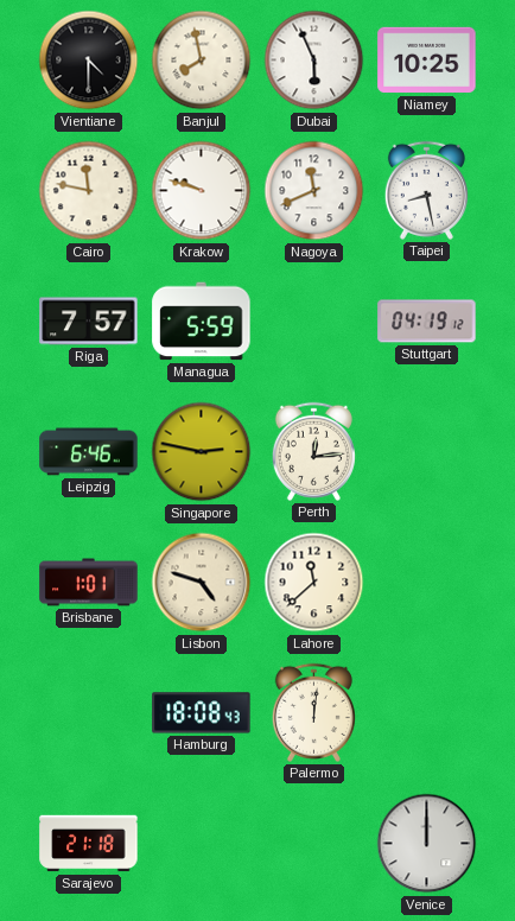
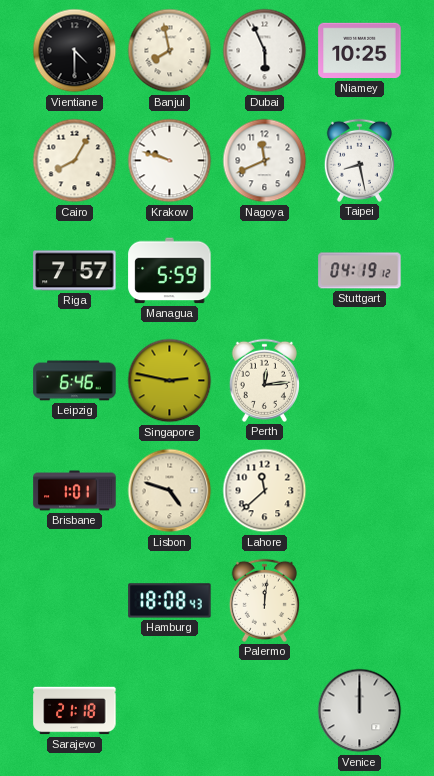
Cairo: 11:47 -> 8:05
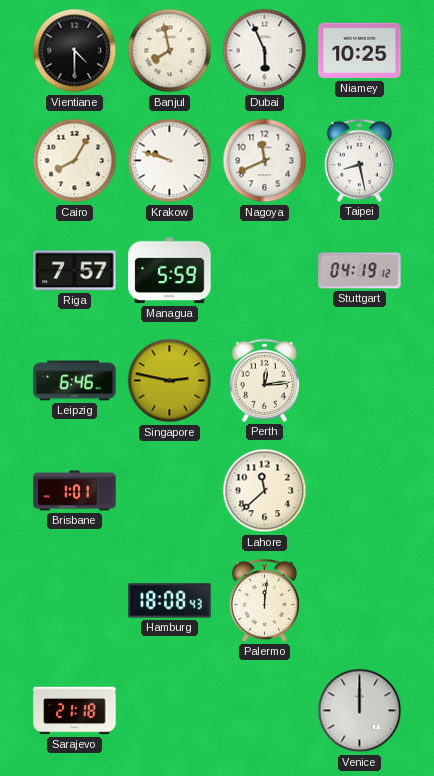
Lisbon: 4:48 -> none
